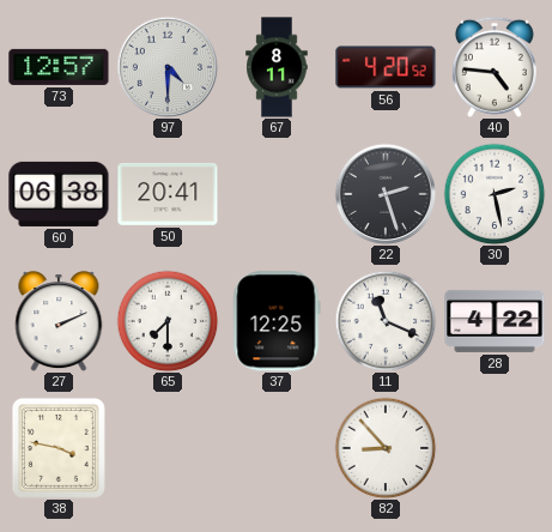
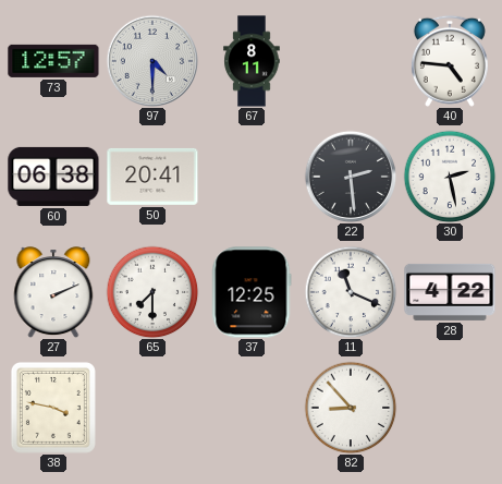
56: 4:20 -> none
22: 2:27 -> 2:29
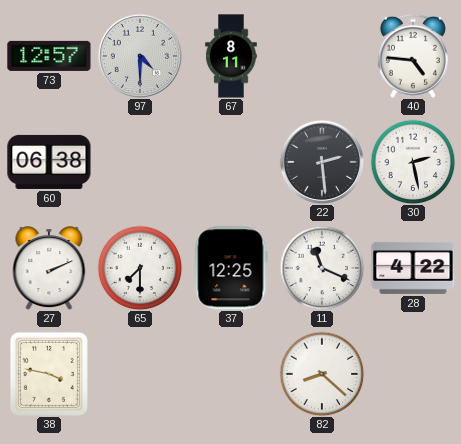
50: 20:41 -> none
82: 8:53 -> 8:22
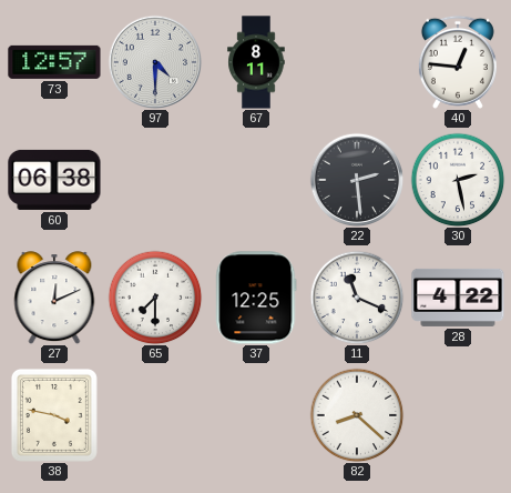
40: 4:46 -> 12:46
27: 2:11 -> 12:11
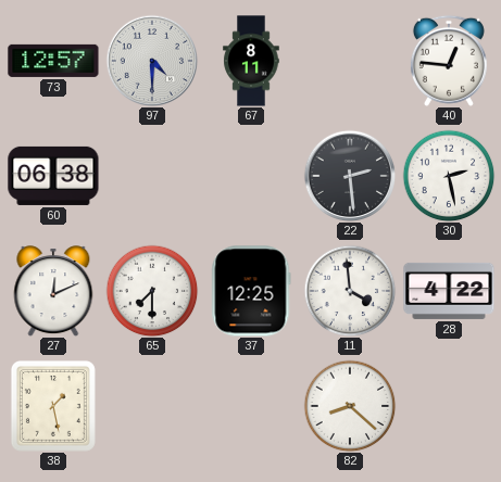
11: 11:19 -> 3:59
38: 3:47 -> 1:28
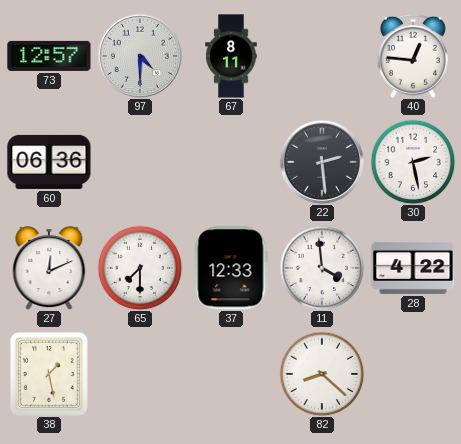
60: 06:38 -> 06:36
37: 12:25 -> 12:33
